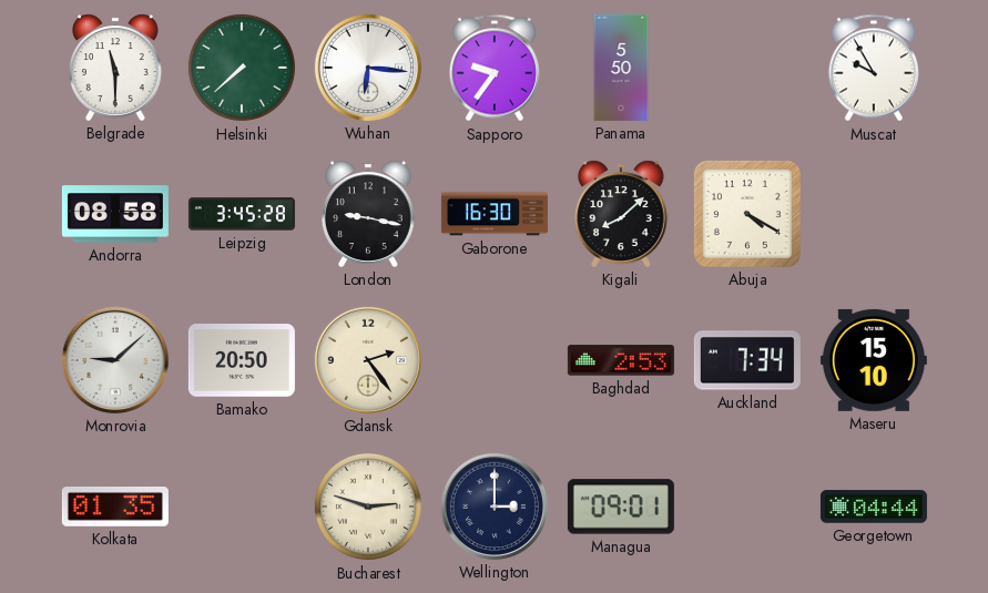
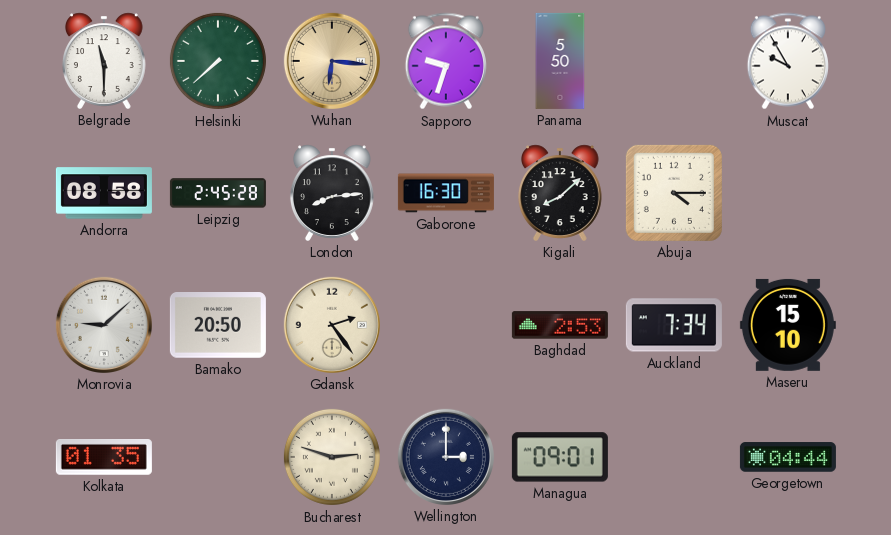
Wuhan dial: white -> champagne
Sapporo: 9:36 -> 9:33
Leipzig: 3:45 -> 2:45
London: 9:17 -> 8:14
Abuja: 4:20 -> 4:15
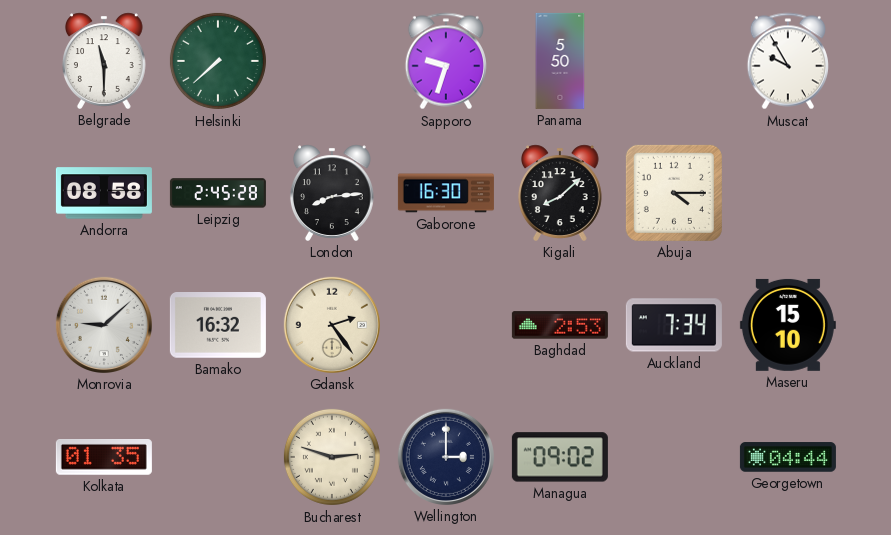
Wuhan: 6:16 -> none
Bamako: 20:50 -> 16:32
Managua: 09:01 -> 09:02
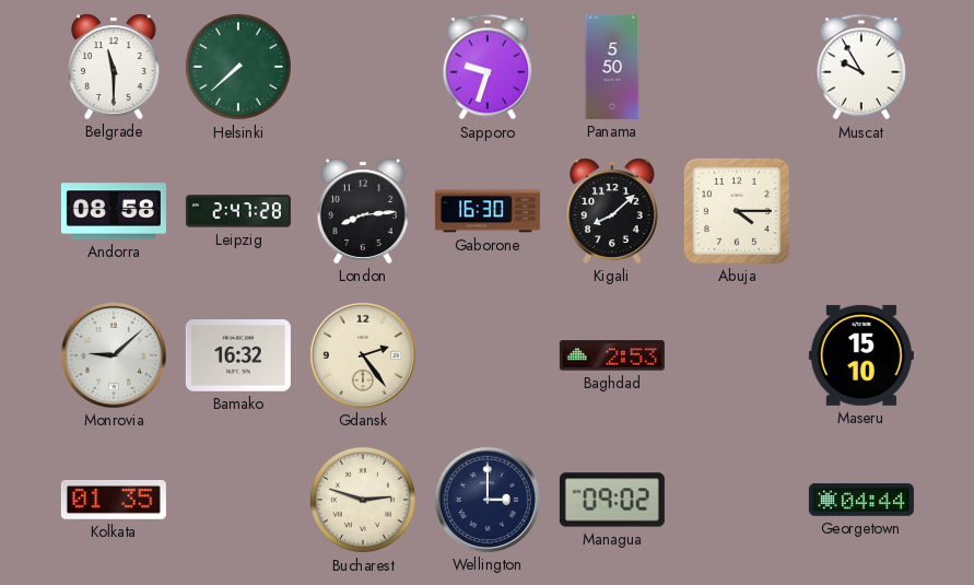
Leipzig: 2:45 -> 2:47
Auckland: 7:34 -> none
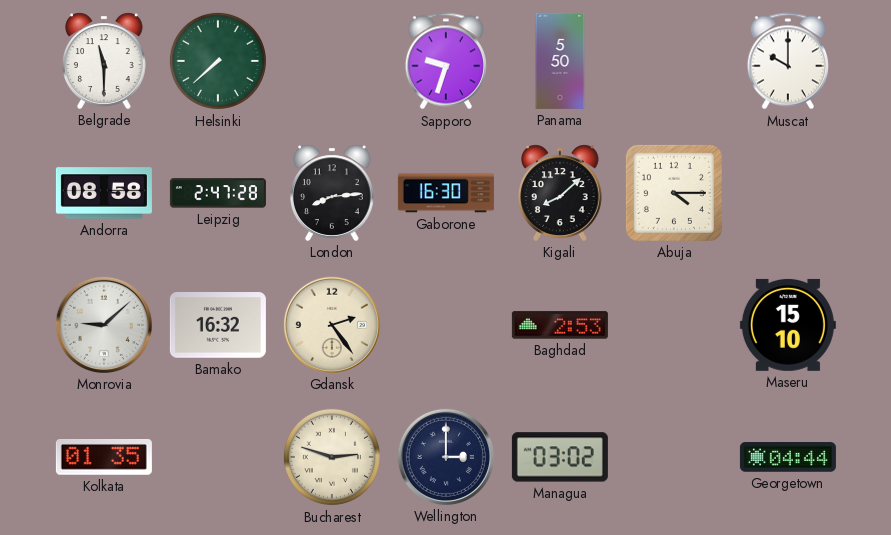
Muscat: 9:55 -> 10:00
Managua: 09:02 -> 03:02
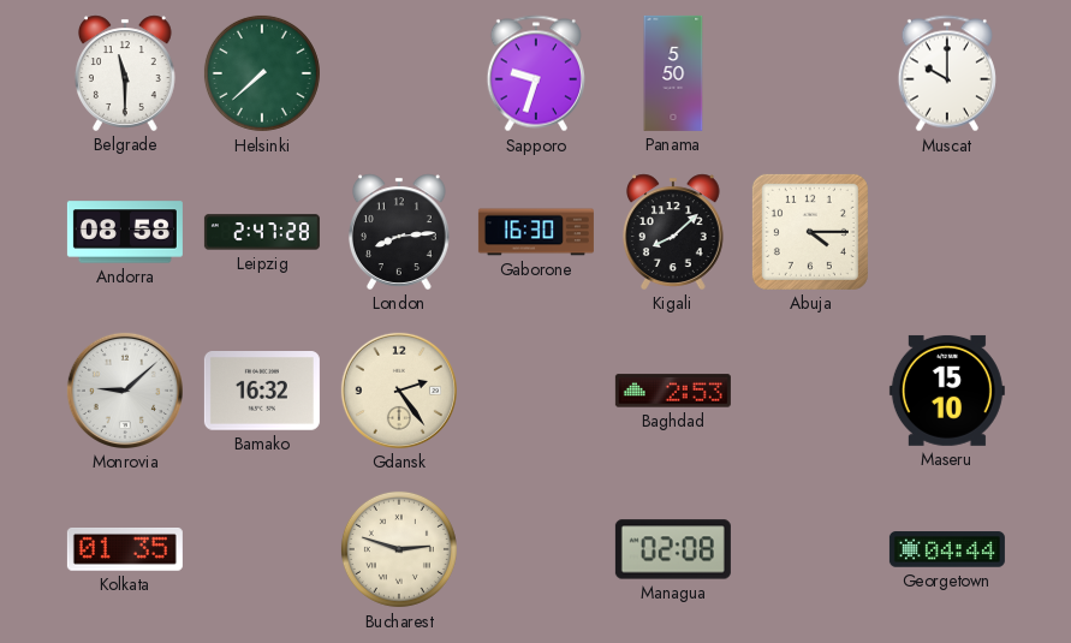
Wellington: 3:00 -> none
Managua: 03:02 -> 02:08
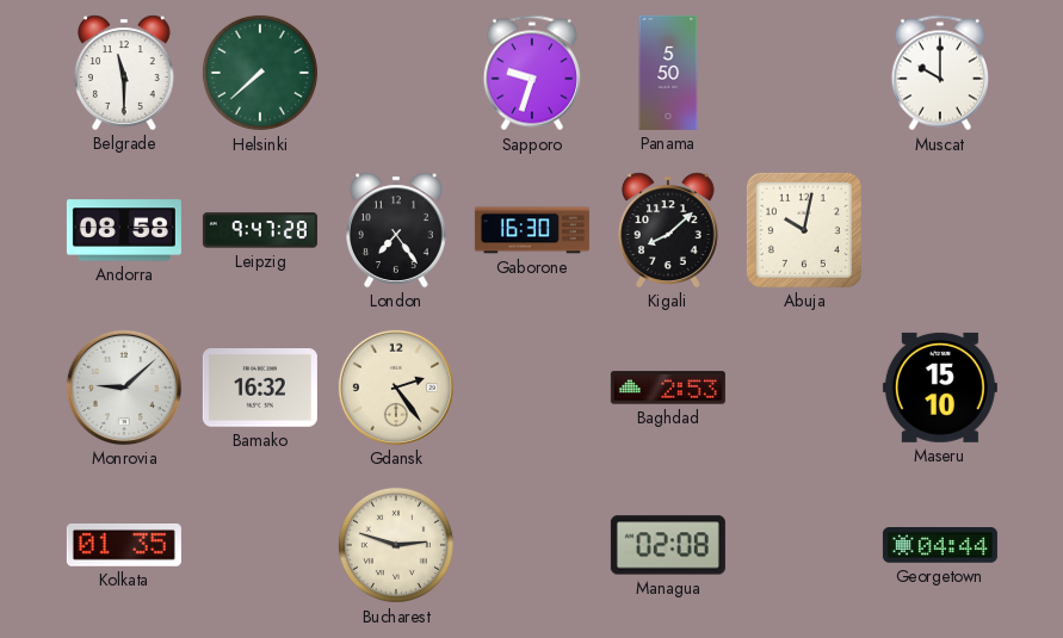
Leipzig: 2:47 -> 9:47
London: 8:14 -> 7:24
Abuja: 4:15 -> 10:02
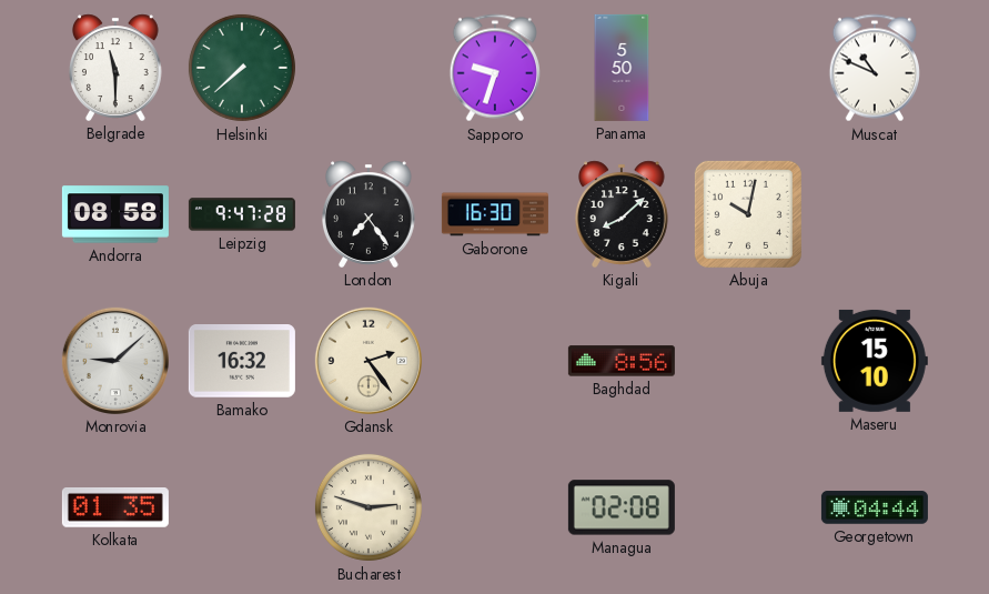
Muscat: 10:00 -> 10:49
Baghdad: 2:53 -> 8:56
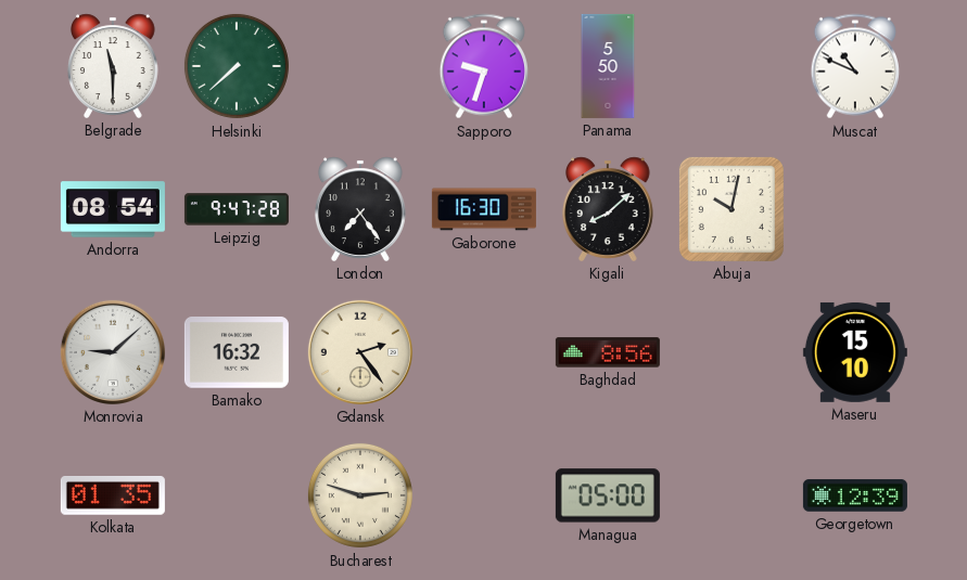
Andorra: 08:58 -> 08:54
Managua: 02:08 -> 05:00
Georgetown: 04:44 -> 12:39
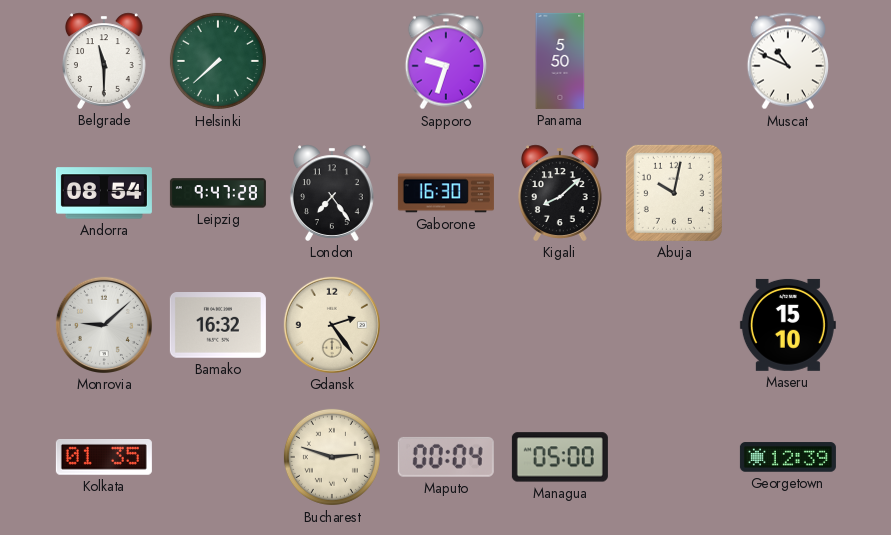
Baghdad: 8:56 -> none
Maputo: none -> 00:04
